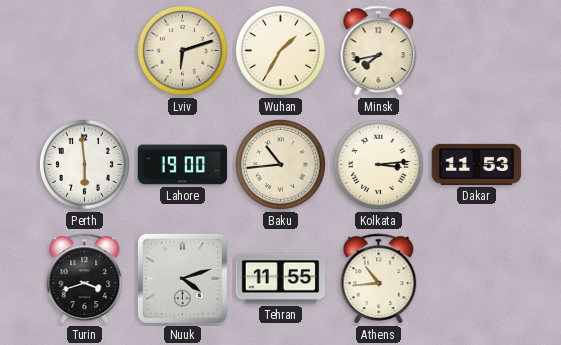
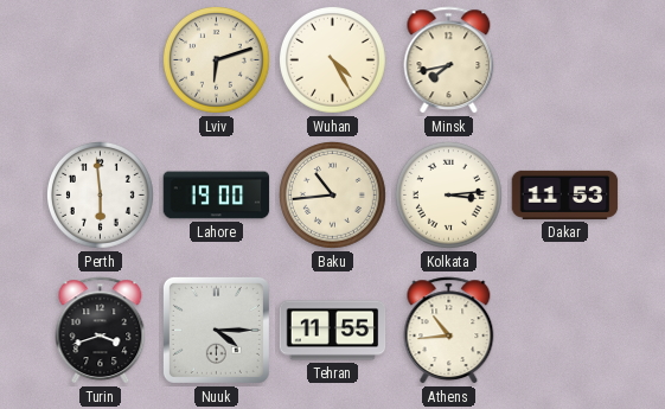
Wuhan: 1:35 -> 4:25
Nuuk: 4:12 -> 4:15
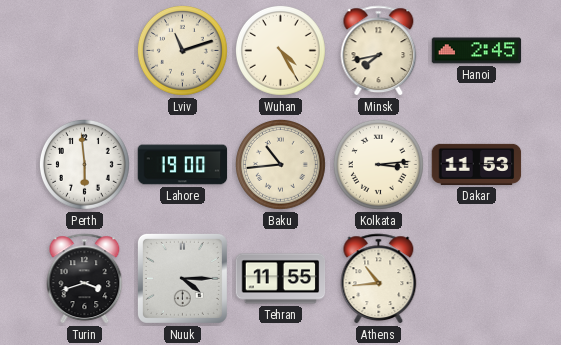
Lviv: 6:12 -> 11:12
Hanoi: none -> 2:45
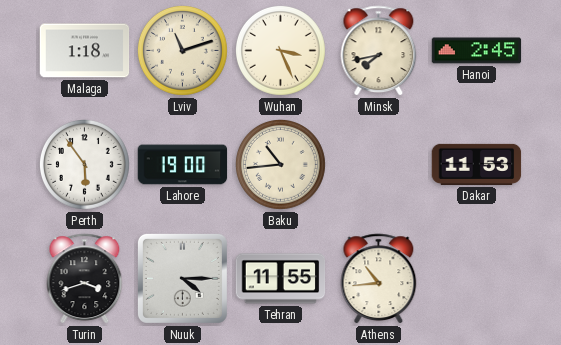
Malaga: none -> 1:18
Wuhan: 4:25 -> 3:26
Perth: 5:59 -> 5:54
Kolkata: 3:14 -> none
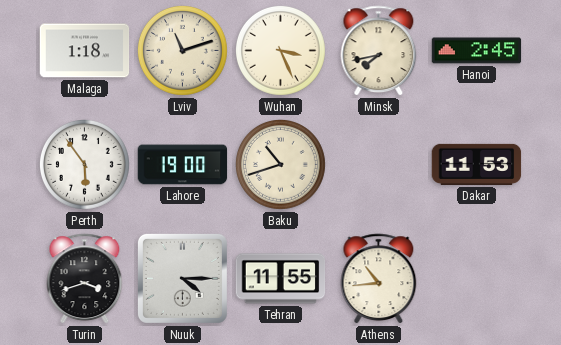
Baku: 10:44 -> 10:42
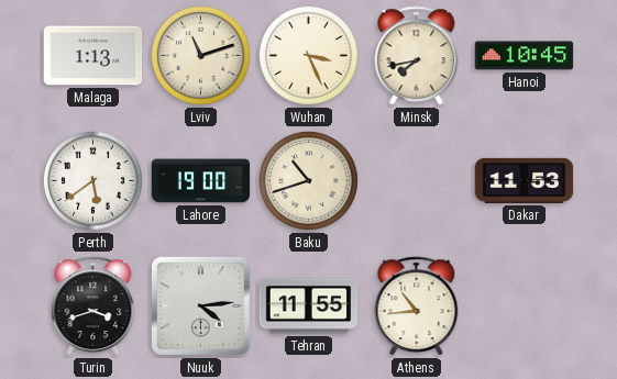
Malaga: 1:18 -> 1:13
Hanoi: 2:45 -> 10:45
Perth: 5:54 -> 5:39
Nuuk: 4:15 -> 4:14
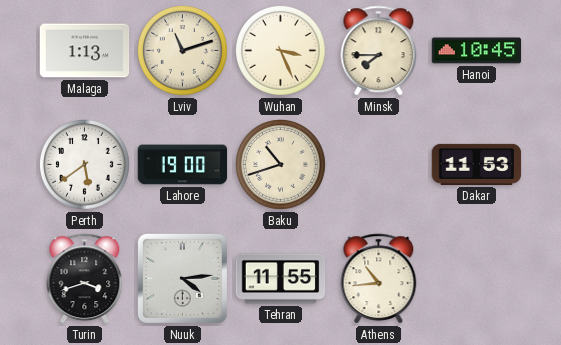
Minsk: 7:43 -> 7:45
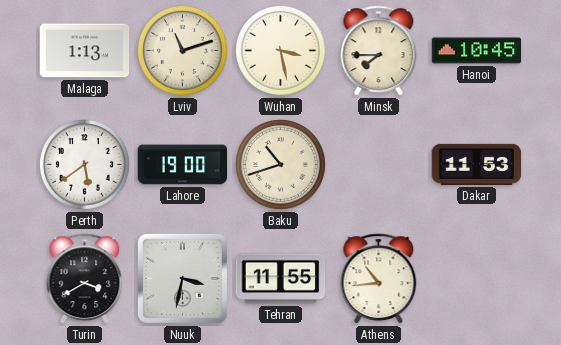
Wuhan: 3:26 -> 3:28
Turin: 3:42 -> 3:40
Nuuk: 4:14 -> 3:32
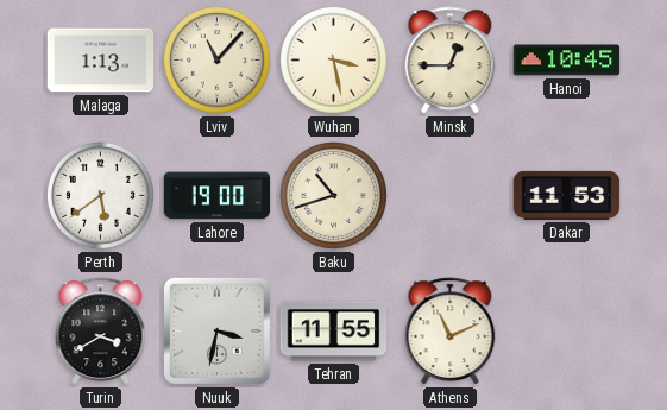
Lviv: 11:12 -> 11:07
Minsk: 7:45 -> 12:45
Athens: 10:44 -> 11:11
